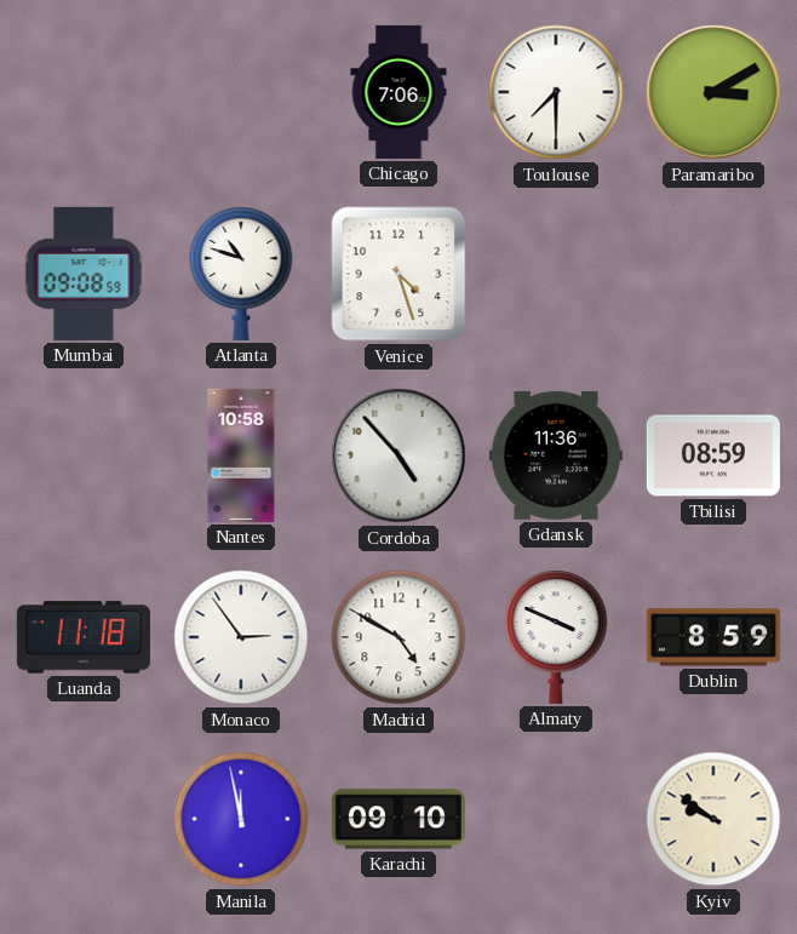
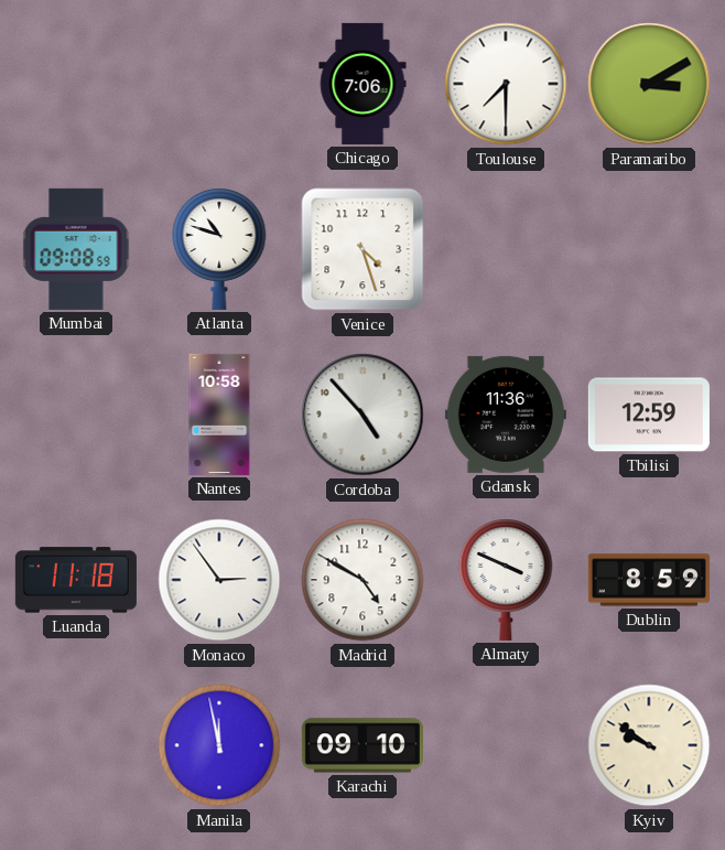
Tbilisi: 08:59 -> 12:59
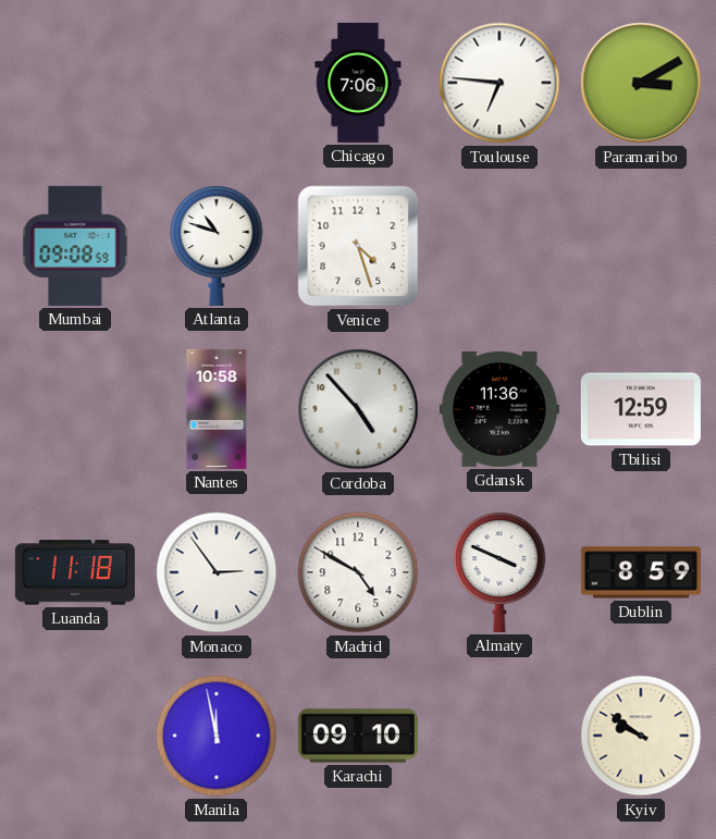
Toulouse: 7:30 -> 6:46
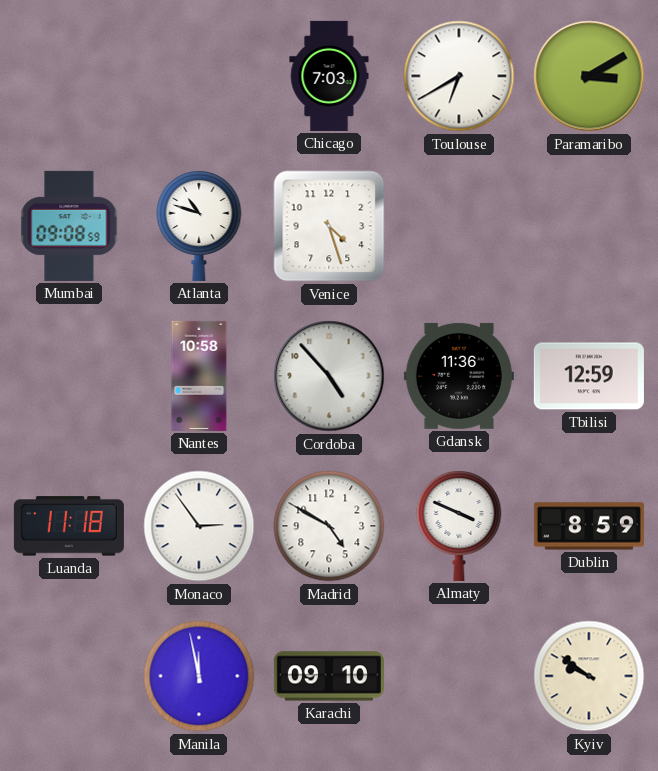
Chicago: 7:06 -> 7:03
Toulouse: 6:46 -> 6:40
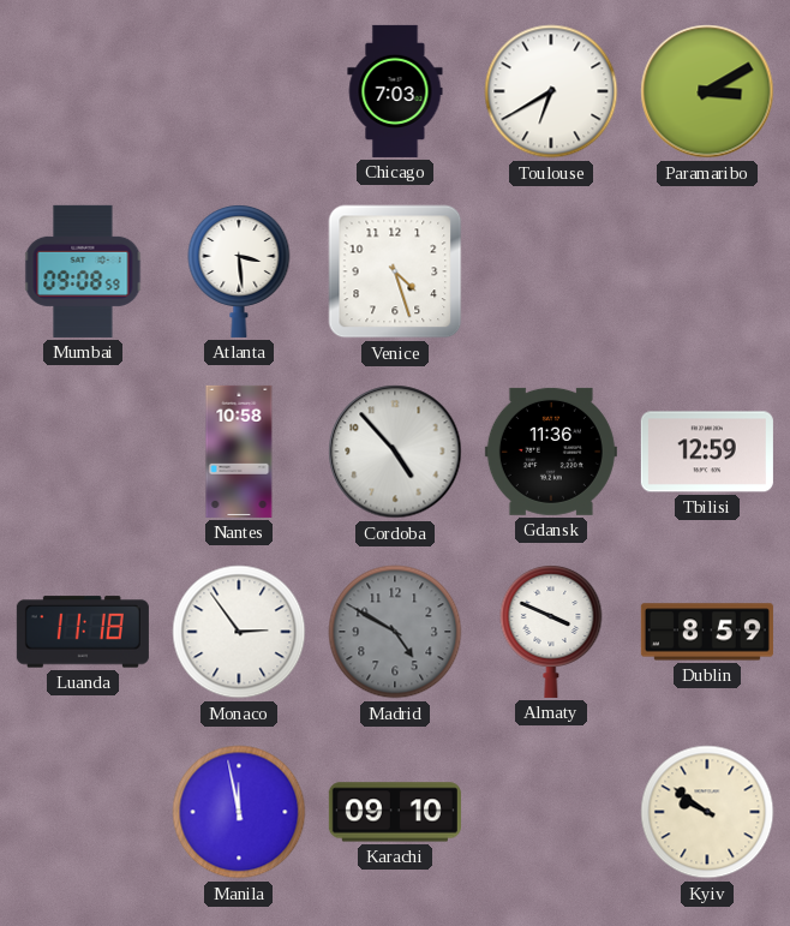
Atlanta: 10:48 -> 3:29
Madrid dial: white -> grey
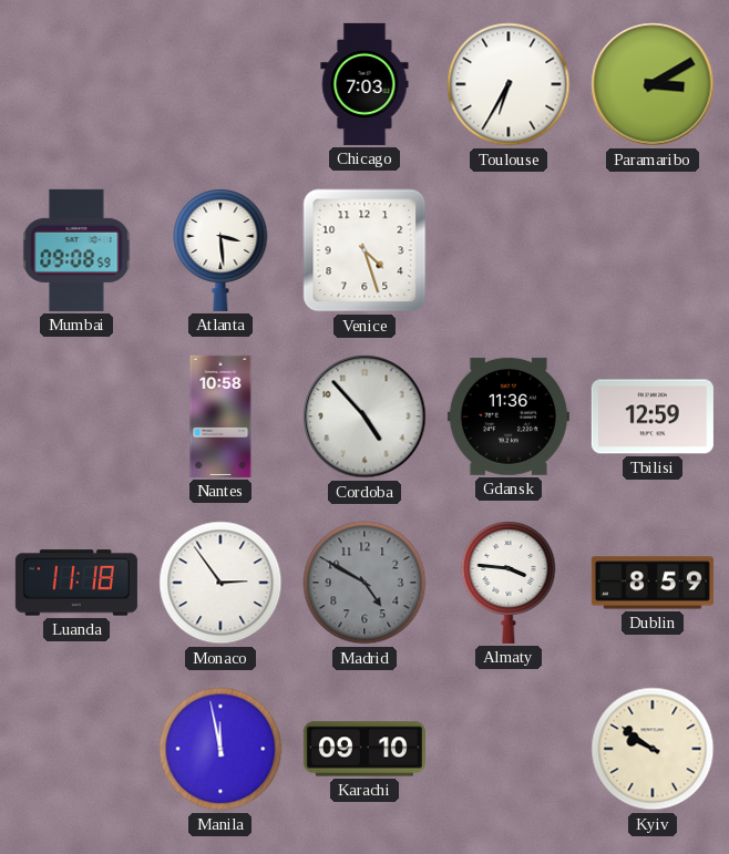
Toulouse: 6:40 -> 6:35
Almaty: 3:49 -> 3:46
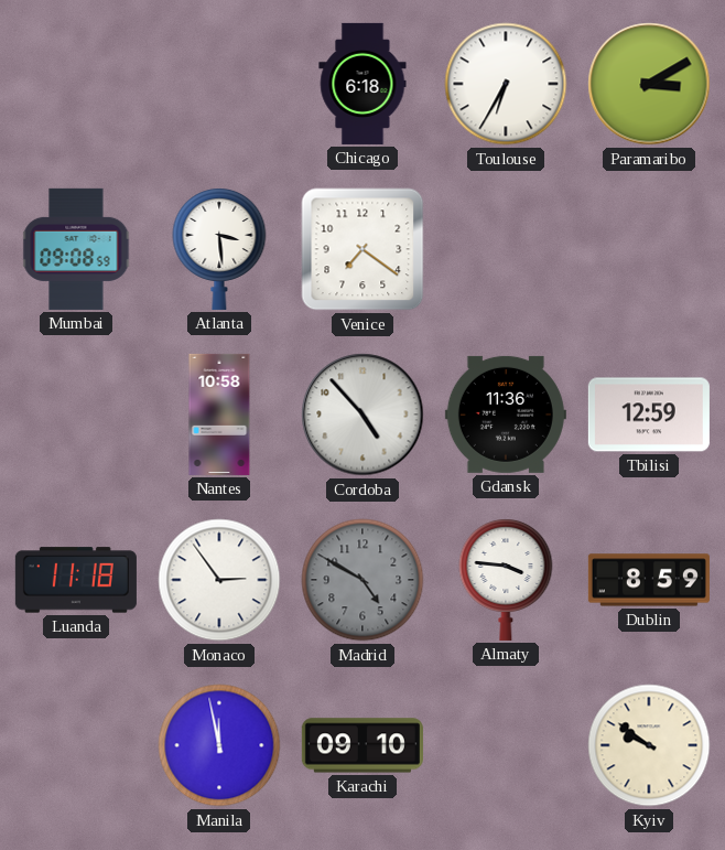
Chicago: 7:03 -> 6:18
Venice: 4:27 -> 7:21
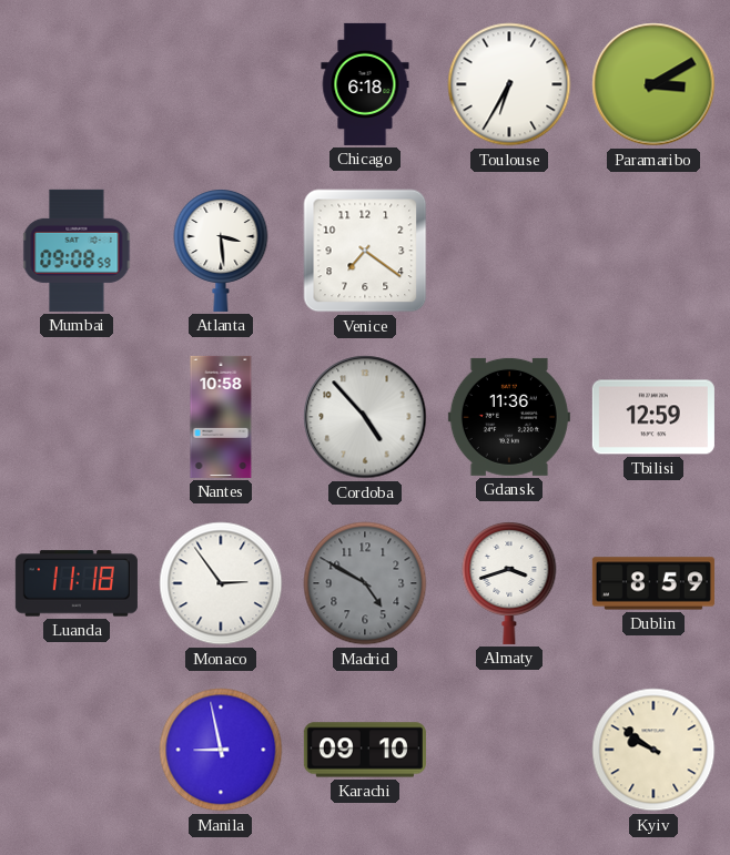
Almaty: 3:46 -> 3:42
Manila: 11:58 -> 8:58
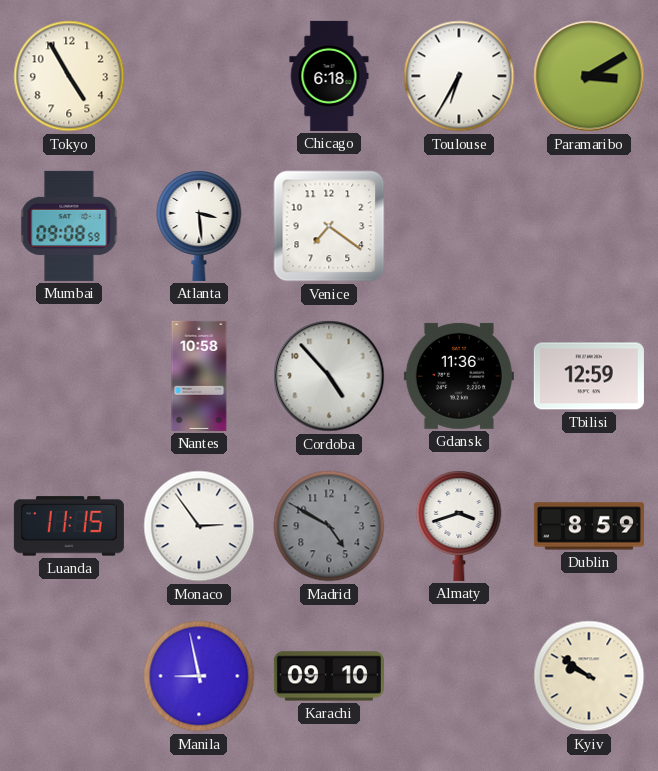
Tokyo: none -> 4:55
Luanda: 11:18 -> 11:15
